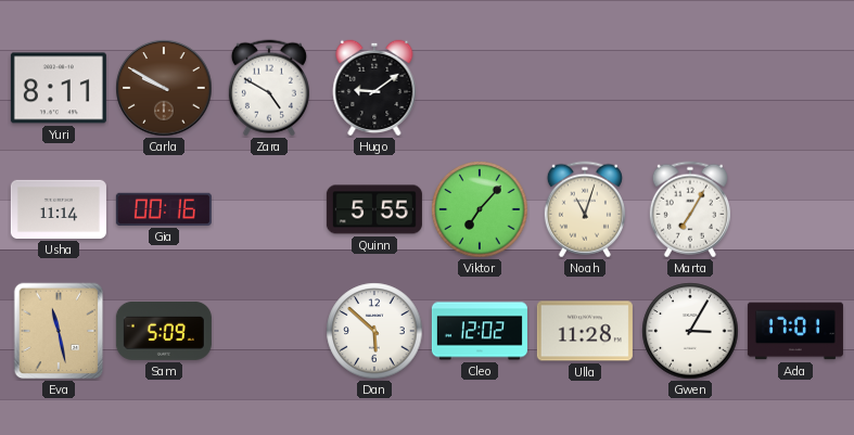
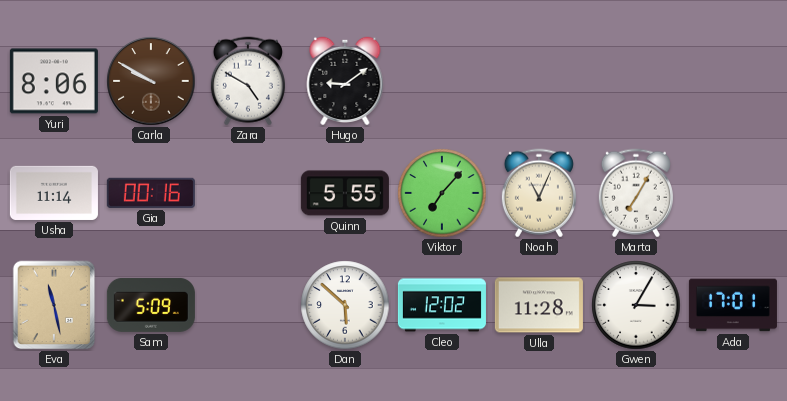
Yuri: 8:11 -> 8:06
Noah: 11:03 -> 11:04
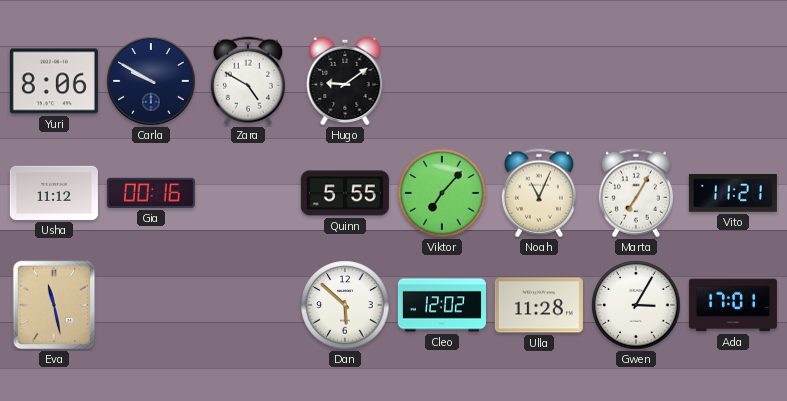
Carla dial: brown -> navy
Usha: 11:14 -> 11:12
Vito: none -> 11:21
Sam: 5:09 -> none
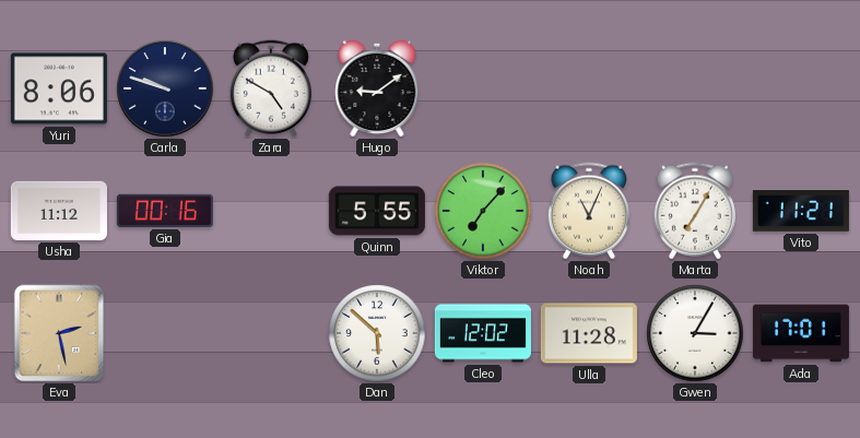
Carla: 9:50 -> 9:48
Eva: 11:28 -> 2:28
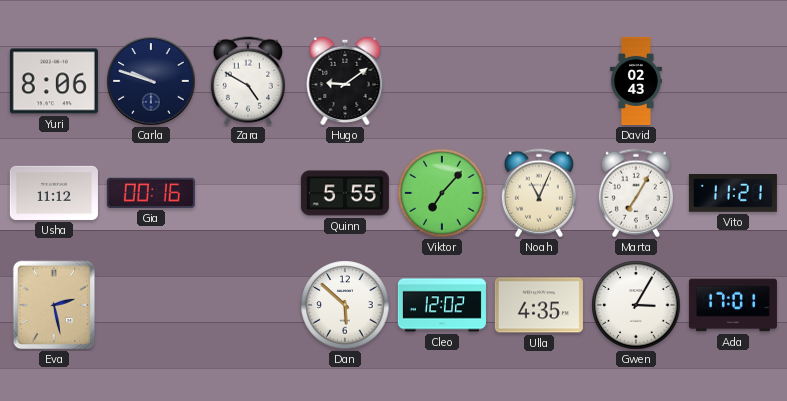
David: none -> 02:43
Ulla: 11:28 -> 4:35
